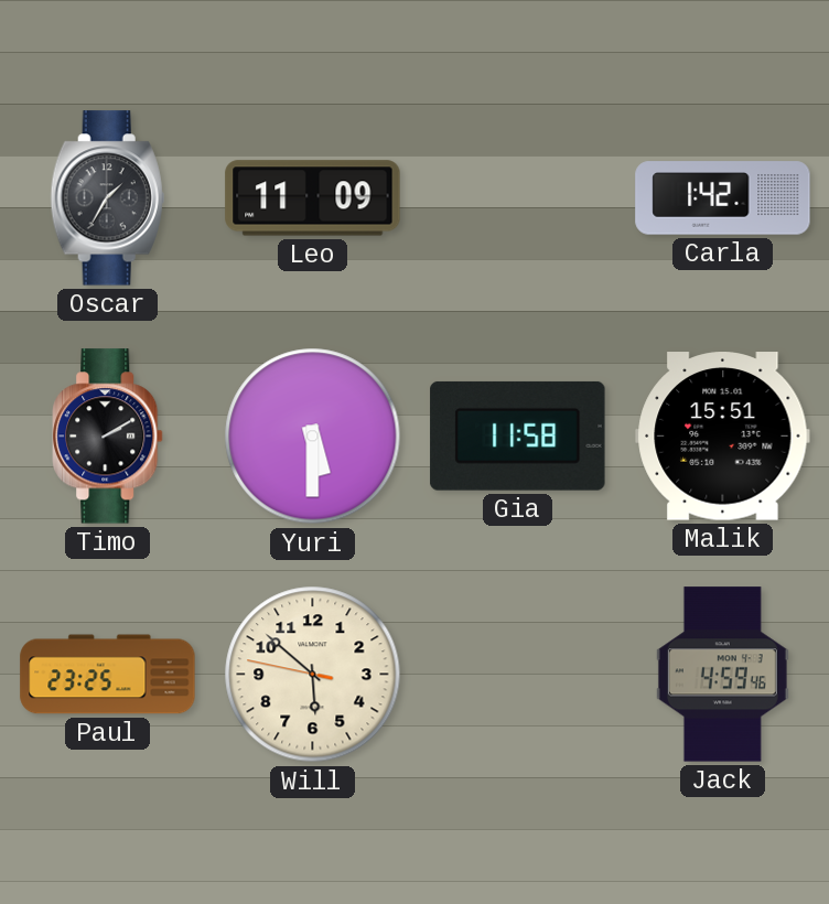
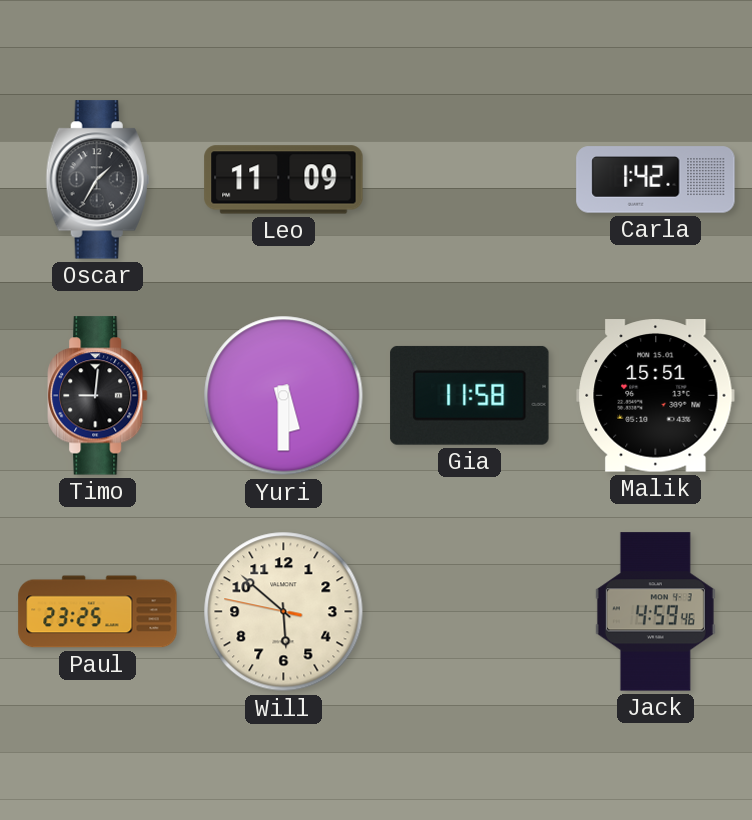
Timo: 2:10 -> 9:01
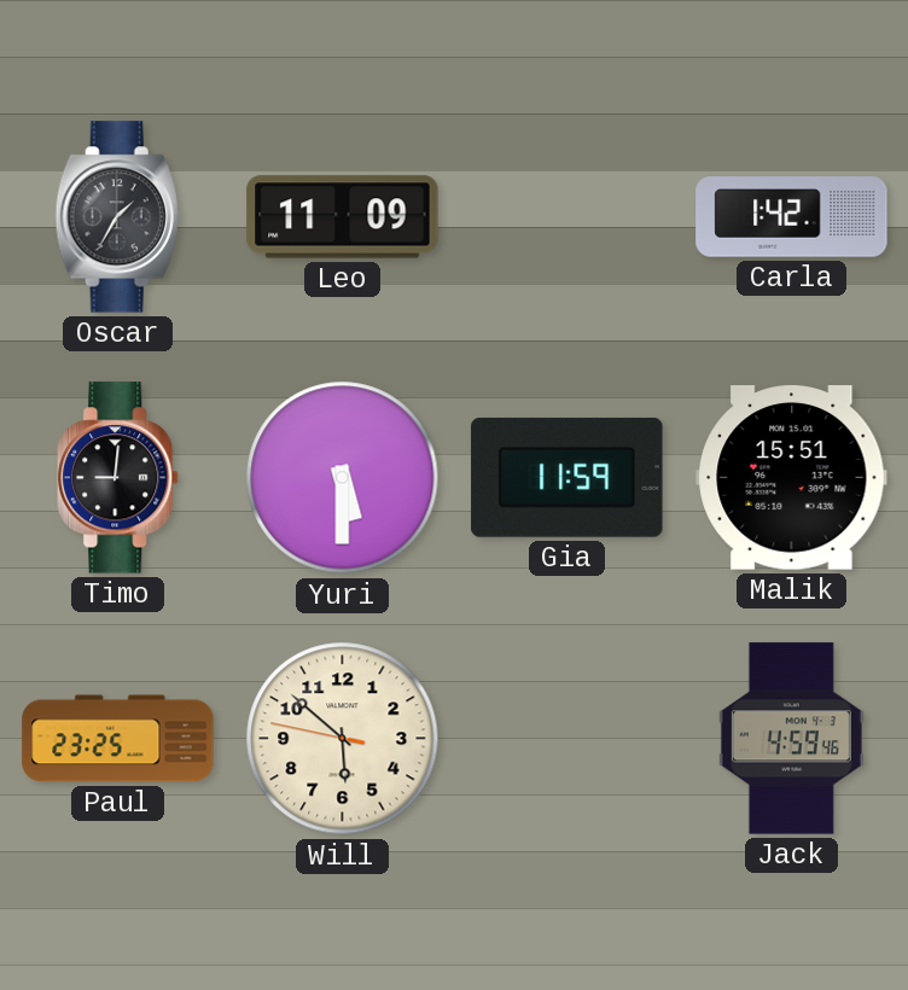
Gia: 11:58 -> 11:59
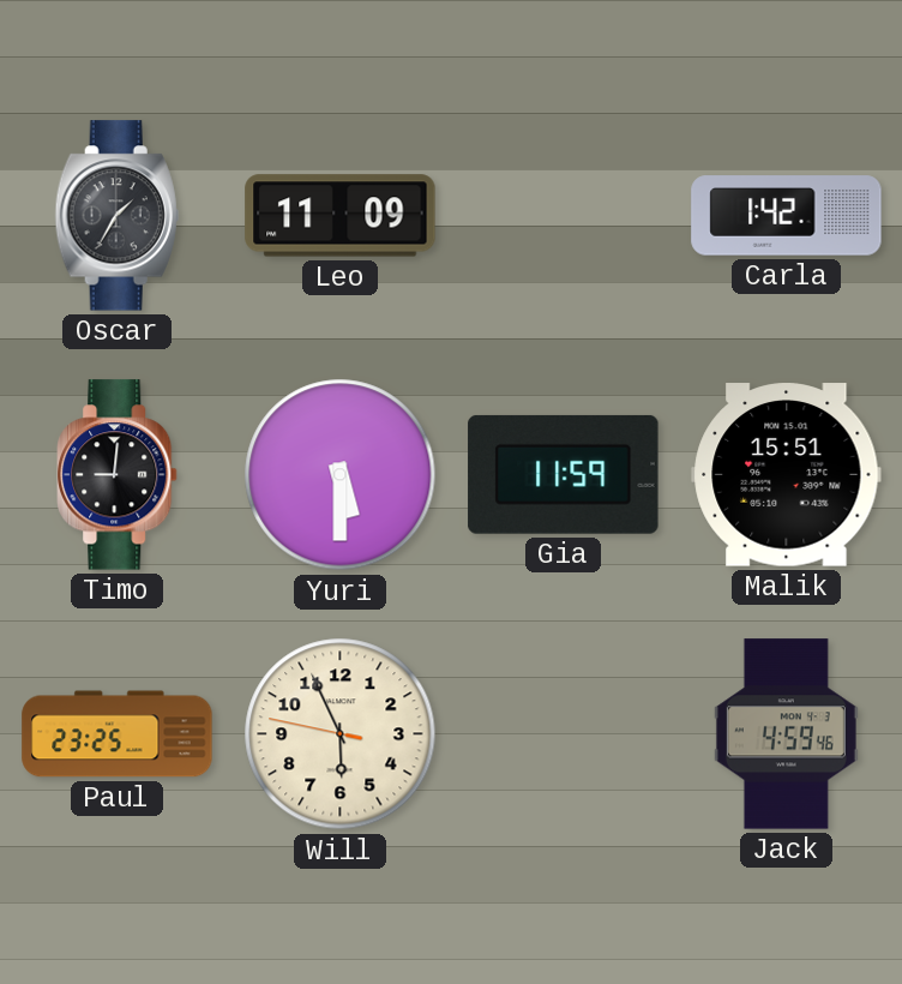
Will: 5:51 -> 5:55
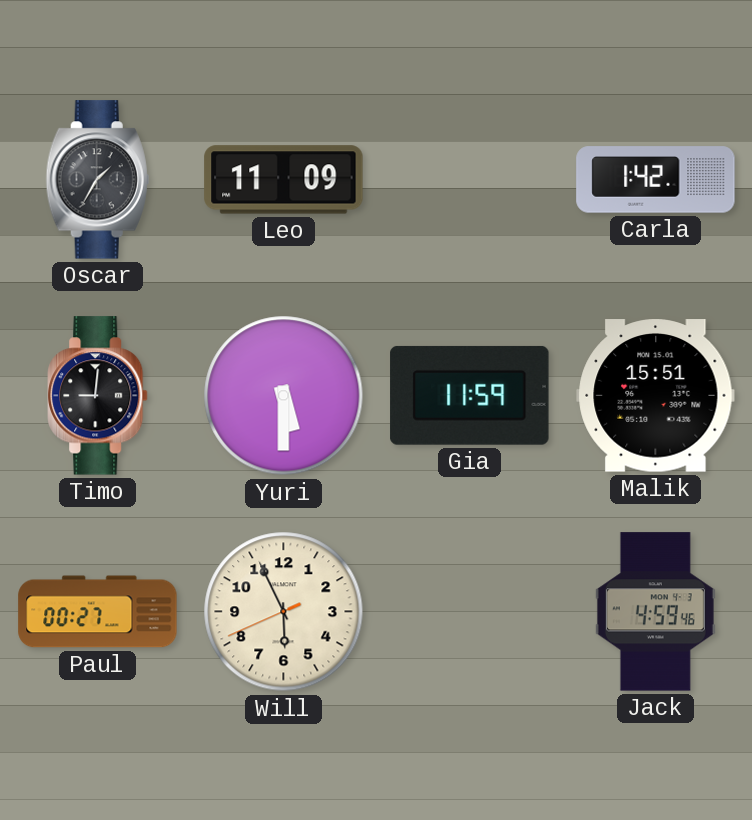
Paul: 23:25 -> 00:27
Will: 5:55:47 -> 5:55:41
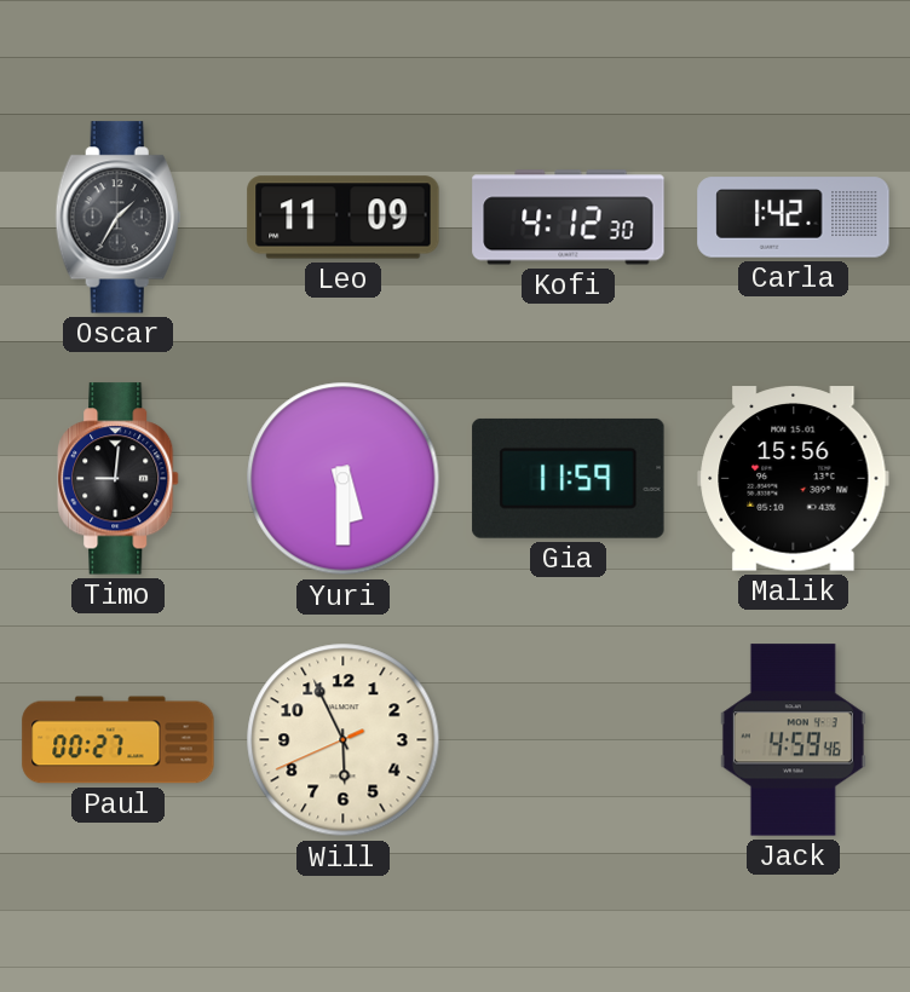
Kofi: none -> 4:12
Malik: 15:51 -> 15:56
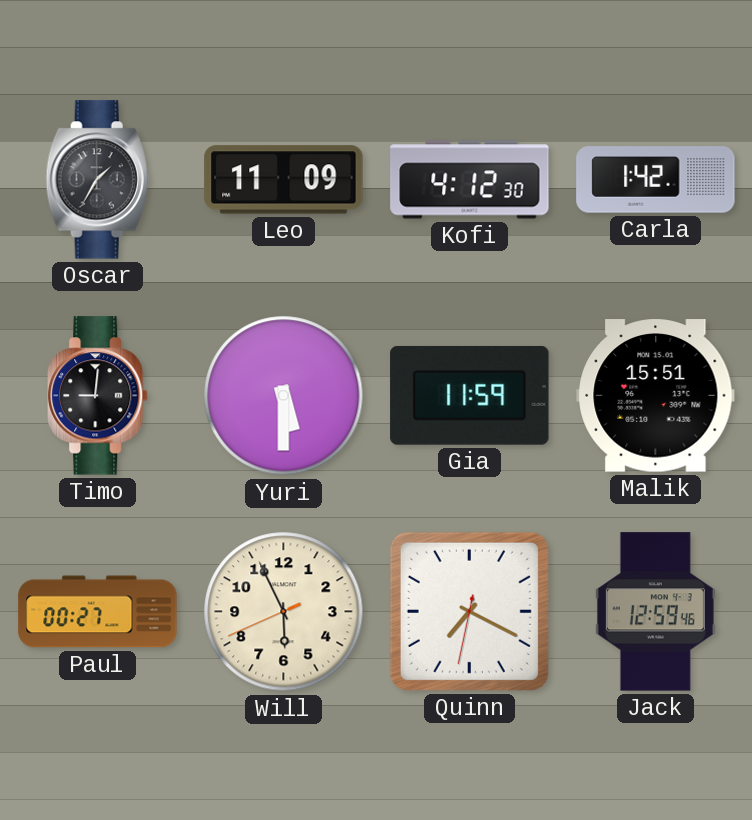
Malik: 15:56 -> 15:51
Quinn: none -> 7:19
Jack: 4:59 -> 12:59
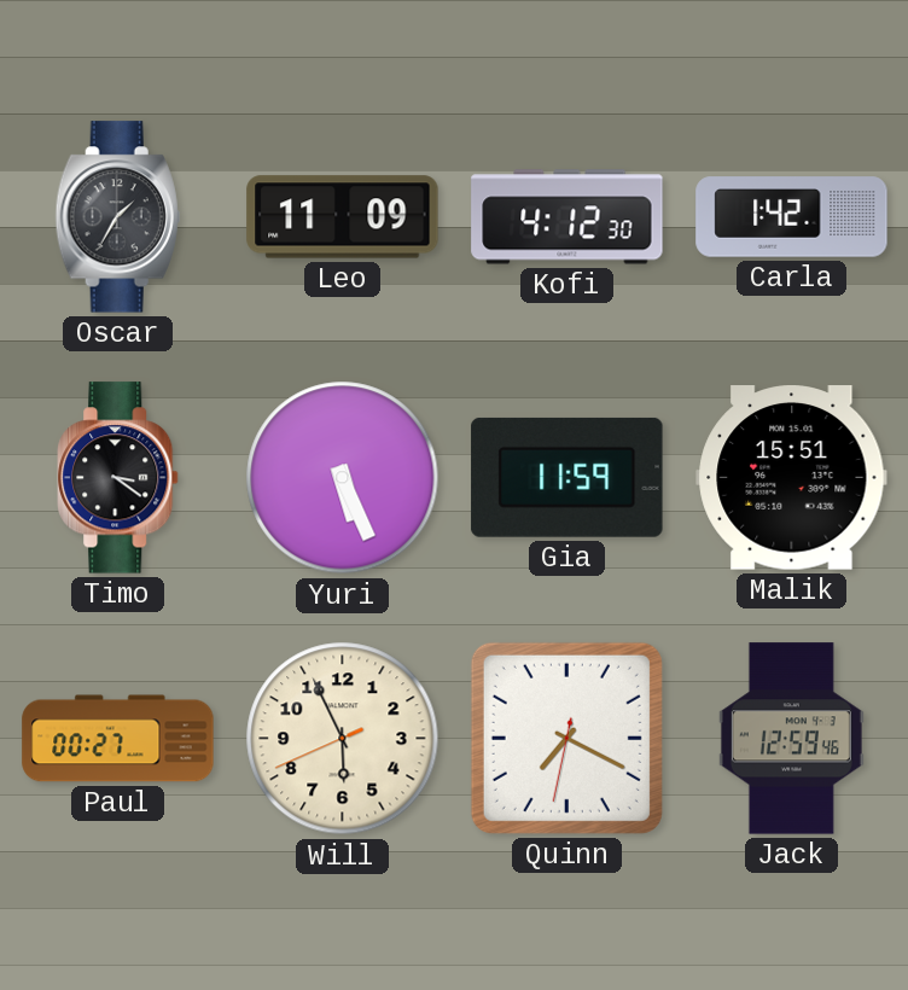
Timo: 9:01 -> 3:21
Yuri: 5:30 -> 5:26
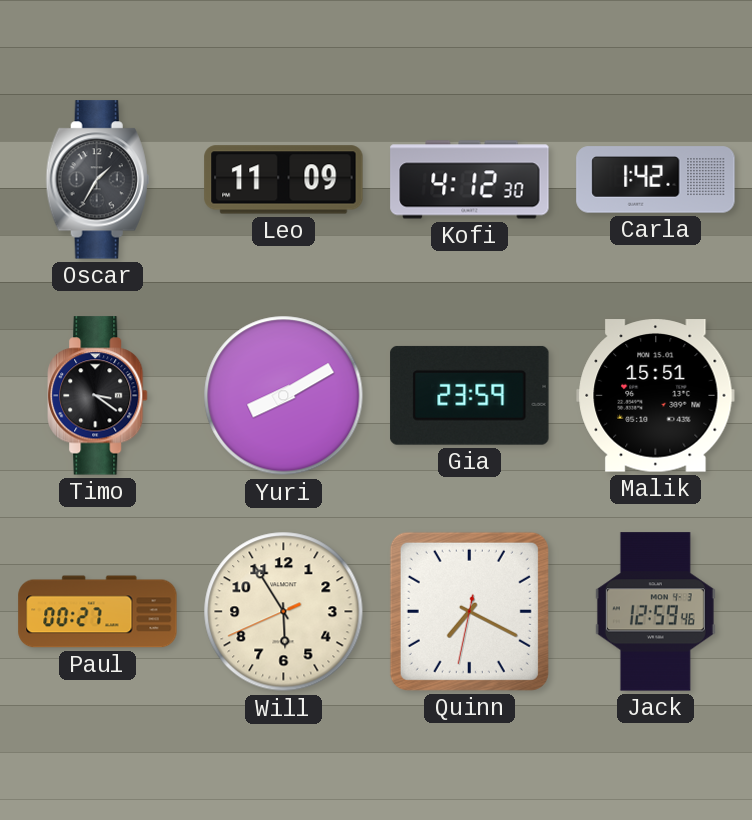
Yuri: 5:26 -> 8:10
Gia: 11:59 -> 23:59
Will: 5:55 -> 5:54
